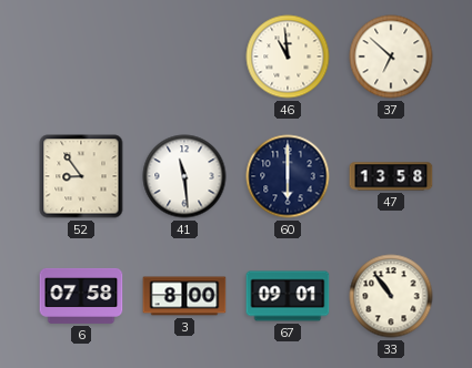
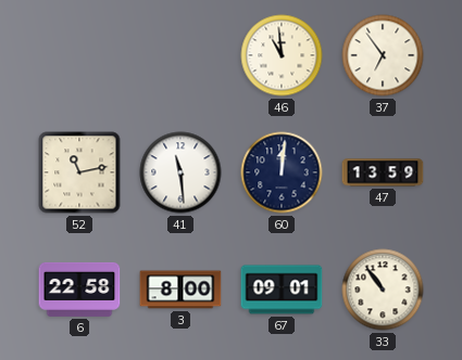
37: 6:52 -> 6:54
52: 8:54 -> 11:13
60: 6:00 -> 12:01
47: 13:58 -> 13:59
6: 07:58 -> 22:58
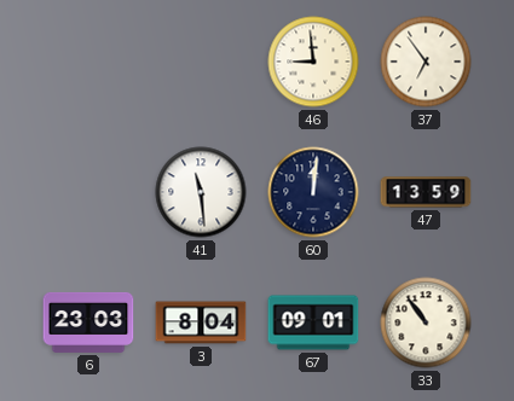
46: 10:59 -> 8:59
52: 11:13 -> none
6: 22:58 -> 23:03
3: 8:00 -> 8:04
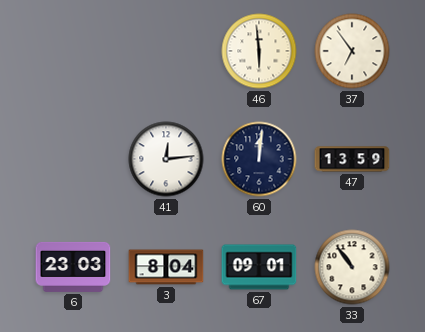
46: 8:59 -> 5:59
41: 11:29 -> 12:14
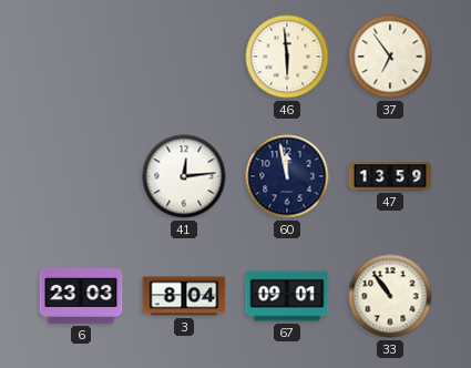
60: 12:01 -> 11:58
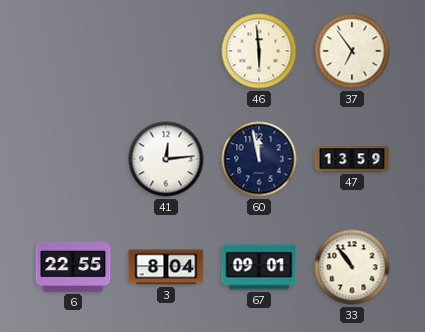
6: 23:03 -> 22:55
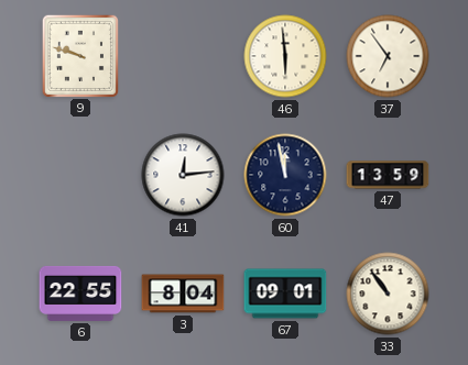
9: none -> 9:48
